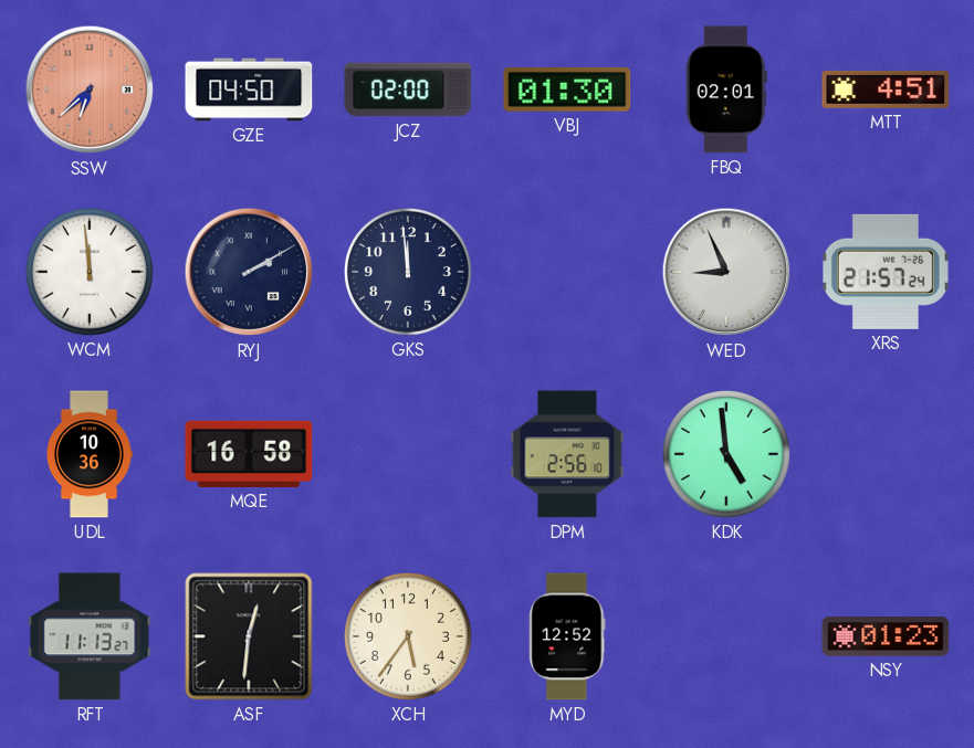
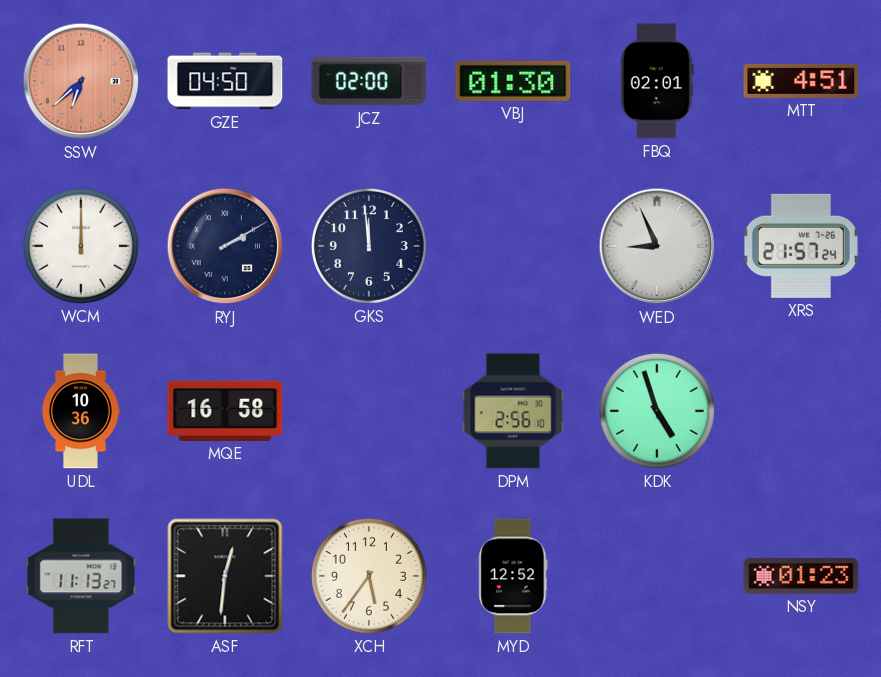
WCM: 11:59 -> 12:00
KDK: 4:59 -> 4:57
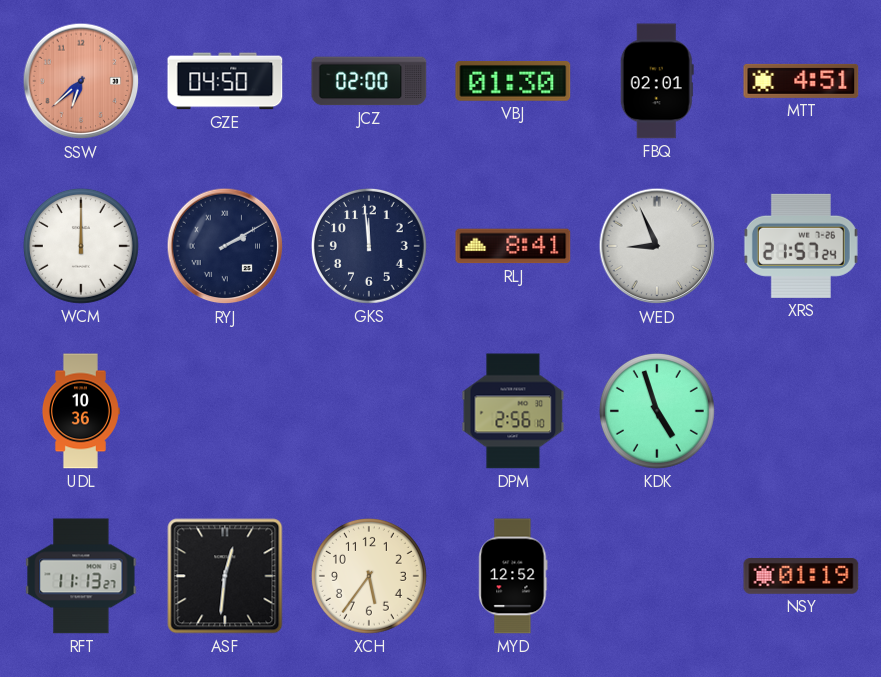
RLJ: none -> 8:41
MQE: 16:58 -> none
NSY: 01:23 -> 01:19
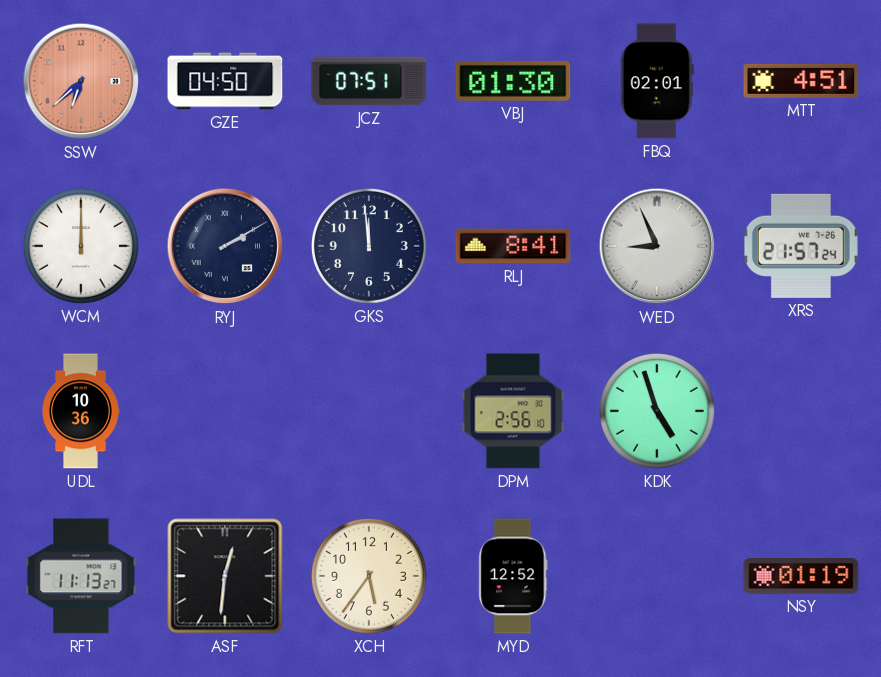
JCZ: 02:00 -> 07:51
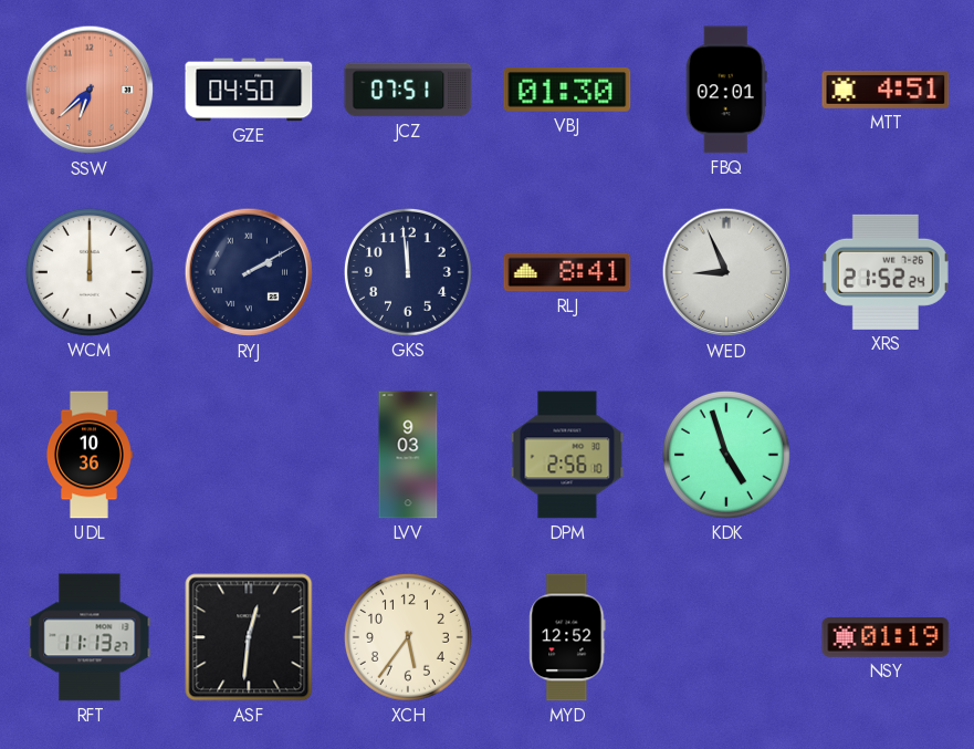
XRS: 21:57 -> 21:52
LVV: none -> 9:03
